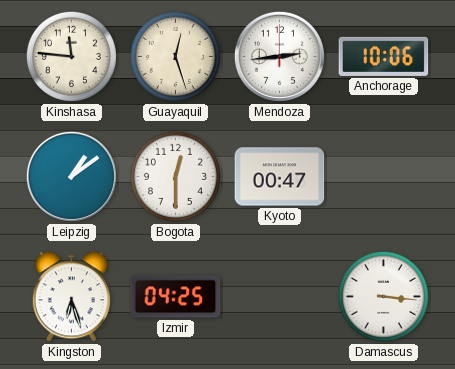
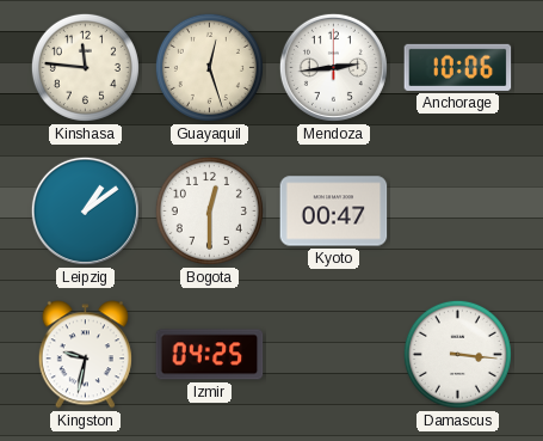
Kingston: 6:27 -> 9:32
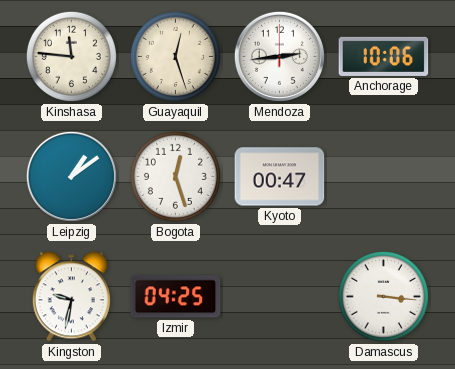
Bogota: 12:30 -> 12:27
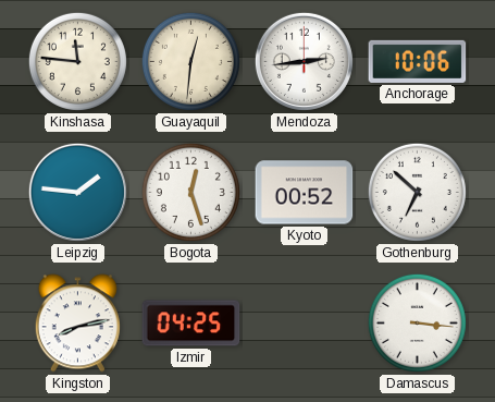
Guayaquil: 12:27 -> 12:31
Leipzig: 1:09 -> 1:46
Kyoto: 00:47 -> 00:52
Gothenburg: none -> 6:52
Kingston: 9:32 -> 8:13
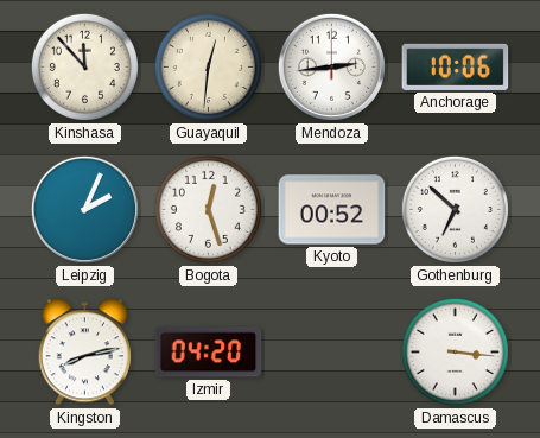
Kinshasa: 11:46 -> 11:53
Leipzig: 1:46 -> 2:04
Izmir: 04:25 -> 04:20
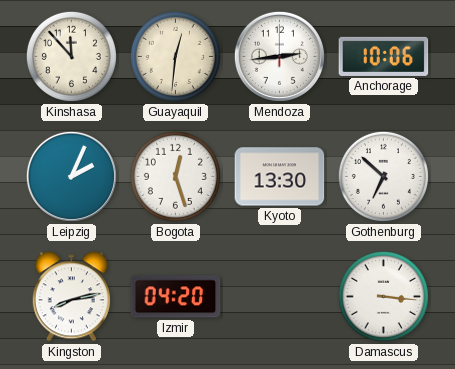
Kyoto: 00:52 -> 13:30
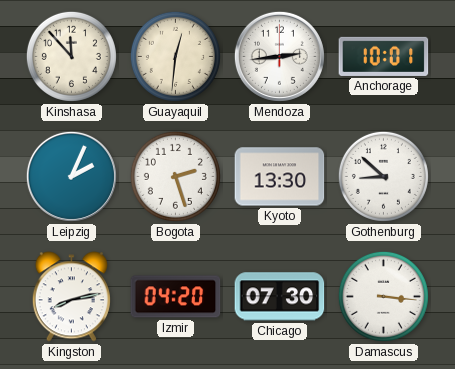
Anchorage: 10:06 -> 10:01
Bogota: 12:27 -> 2:27
Gothenburg: 6:52 -> 8:52
Chicago: none -> 07:30
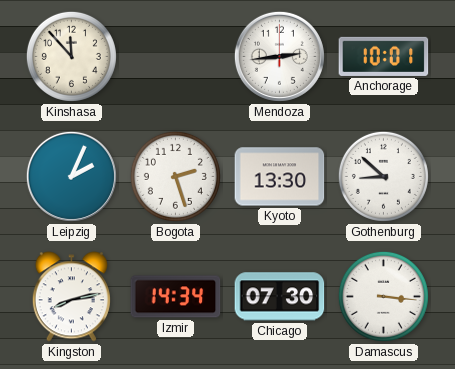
Guayaquil: 12:31 -> none
Izmir: 04:20 -> 14:34
